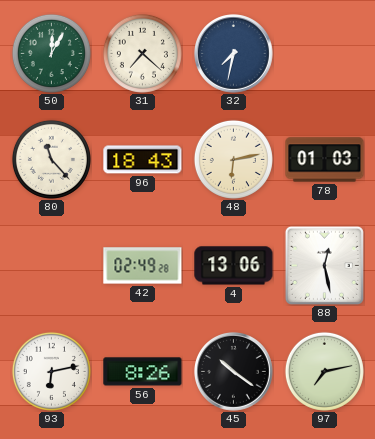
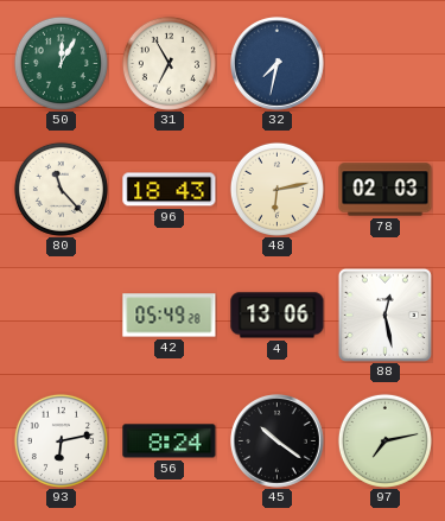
31: 7:22 -> 6:55
78: 01:03 -> 02:03
42: 02:49 -> 05:49
56: 8:26 -> 8:24
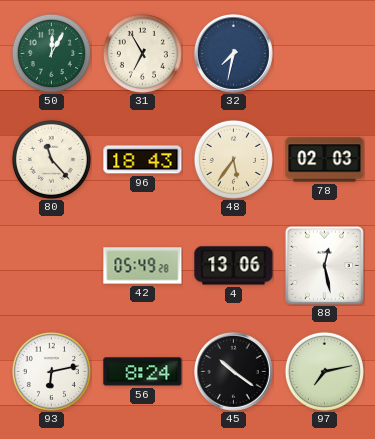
48: 6:13 -> 5:36
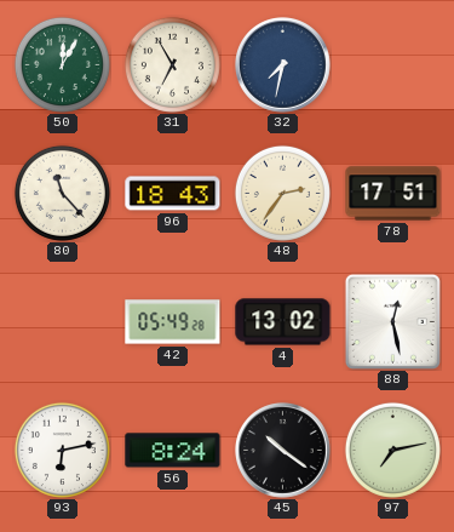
48: 5:36 -> 2:36
78: 02:03 -> 17:51
4: 13:06 -> 13:02
